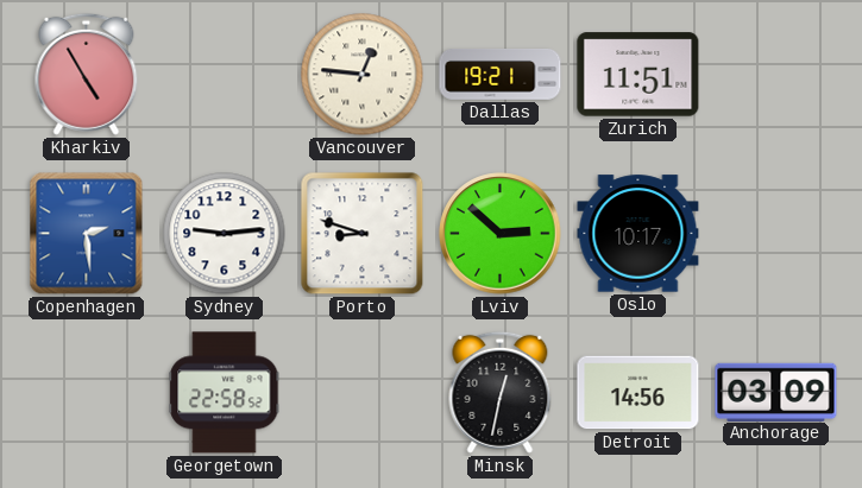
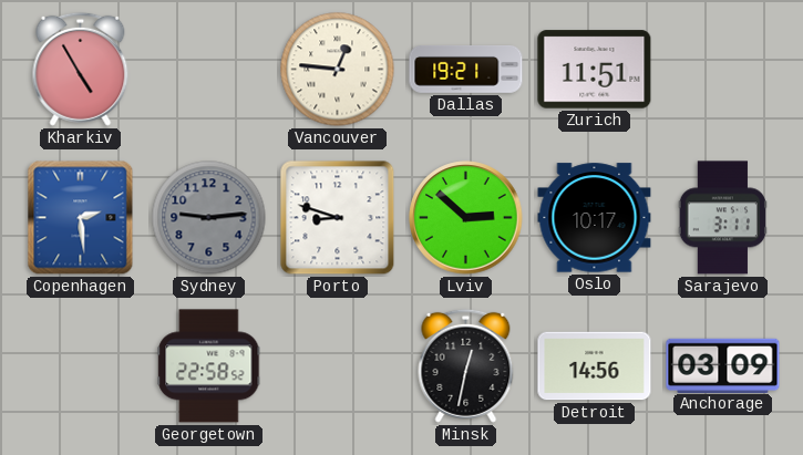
Sydney dial: white -> grey
Sarajevo: none -> 3:11
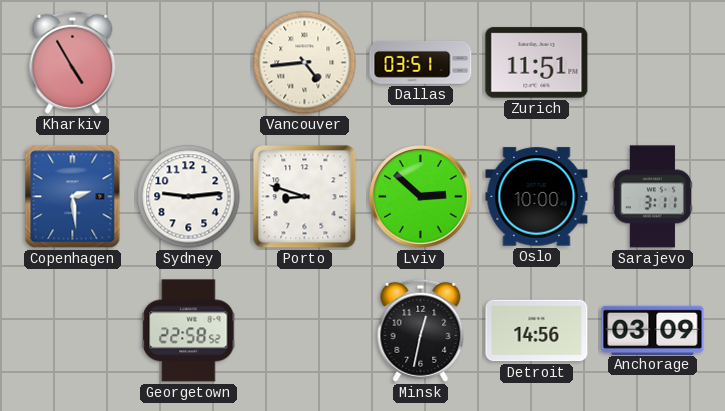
Vancouver: 12:46 -> 4:44
Dallas: 19:21 -> 03:51
Sydney dial: grey -> white
Oslo: 10:17 -> 10:00
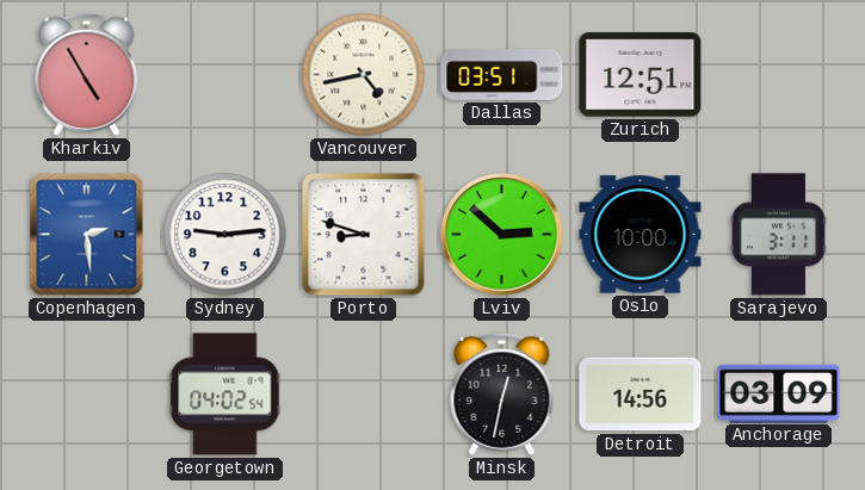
Vancouver: 4:44 -> 4:43
Zurich: 11:51 -> 12:51
Georgetown: 22:58 -> 04:02
